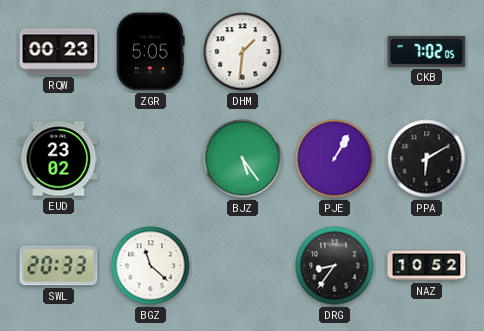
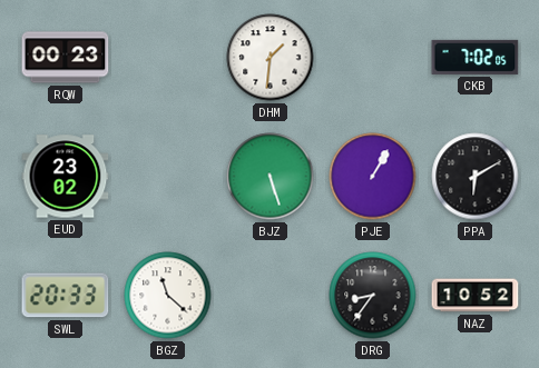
ZGR: 5:05 -> none
BJZ: 5:24 -> 5:27
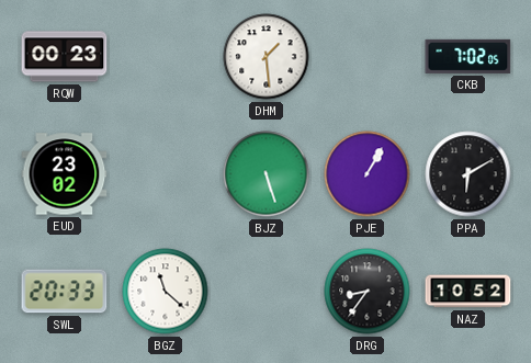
DHM: 1:31 -> 1:29
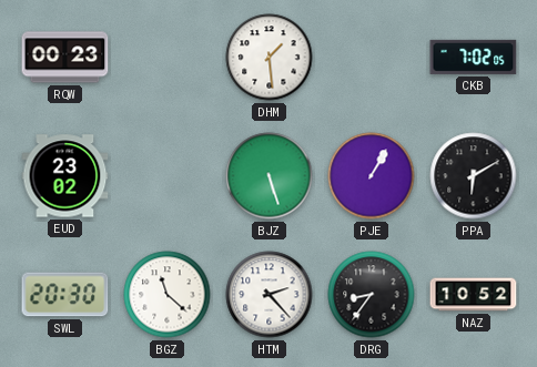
SWL: 20:33 -> 20:30
HTM: none -> 2:23
